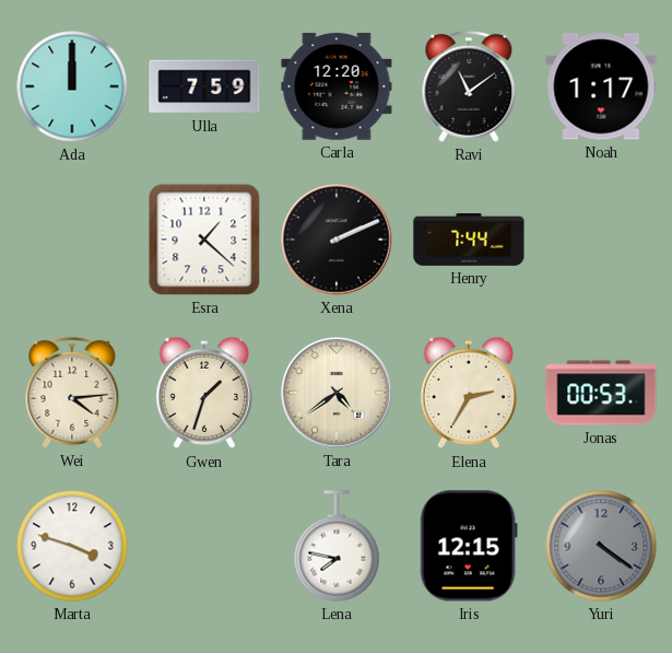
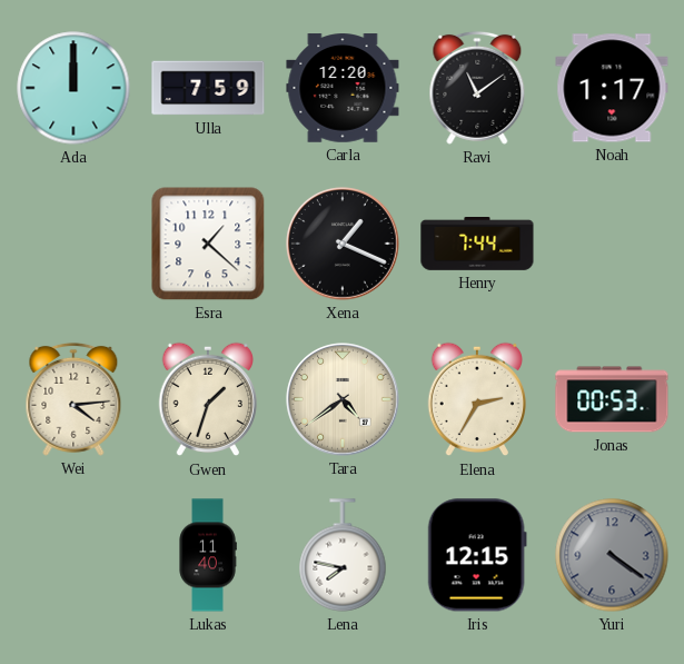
Xena: 2:11 -> 1:19
Marta: 3:48 -> none
Lukas: none -> 11:40
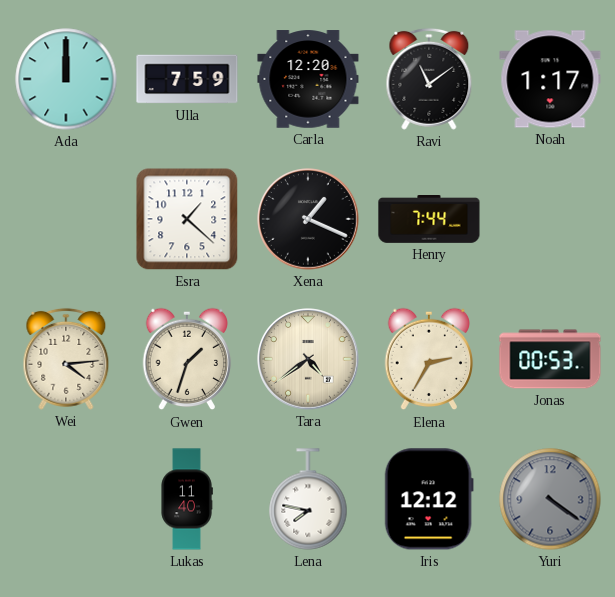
Iris: 12:15 -> 12:12
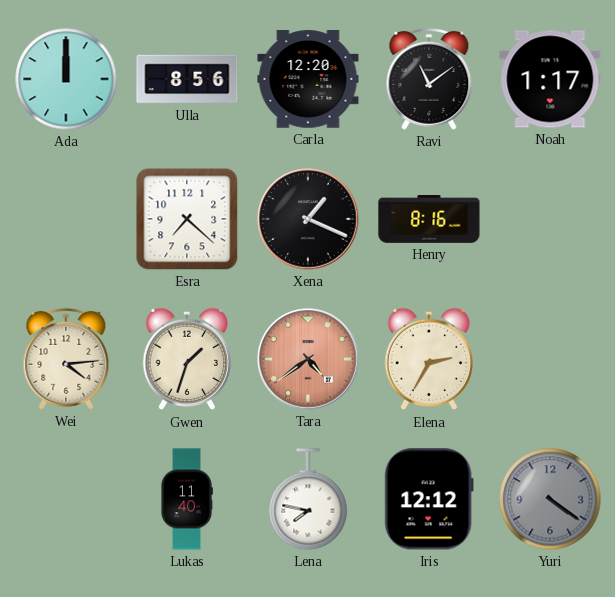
Ulla: 7:59 -> 8:56
Esra: 1:22 -> 7:22
Henry: 7:44 -> 8:16
Tara dial: cream -> salmon
Jonas: 00:53 -> none
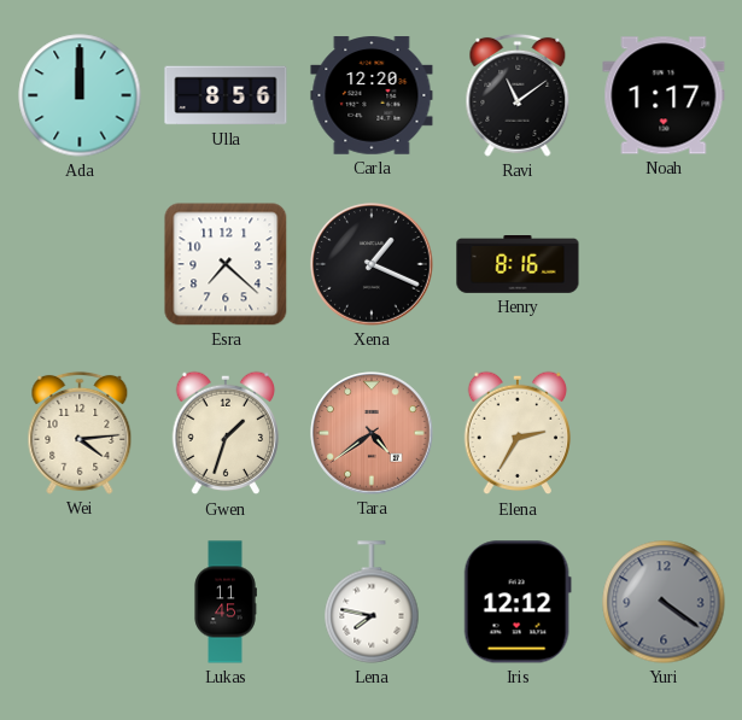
Lukas: 11:40 -> 11:45
